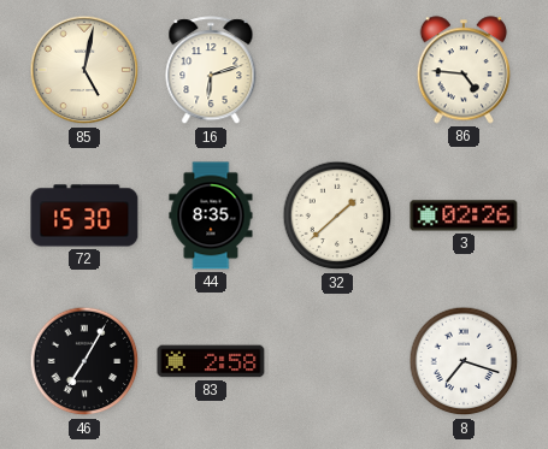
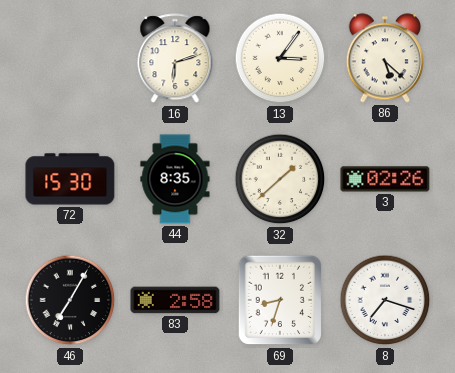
85: 5:02 -> none
13: none -> 3:06
86: 4:46 -> 5:22
69: none -> 8:33
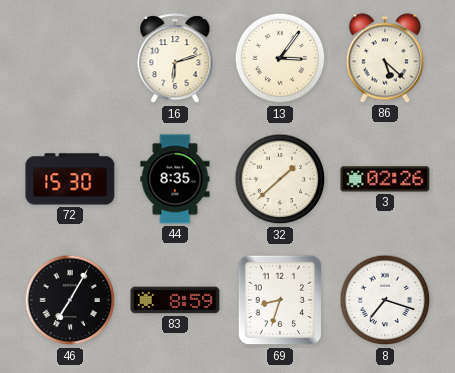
83: 2:58 -> 8:59
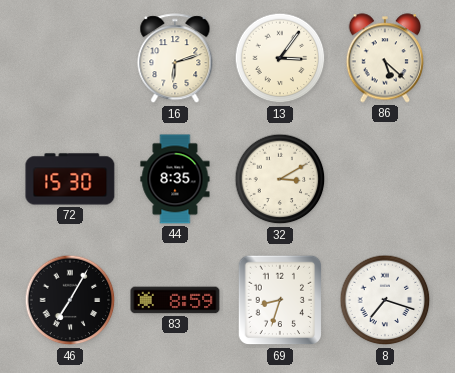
32: 1:38 -> 3:10
3: 02:26 -> none
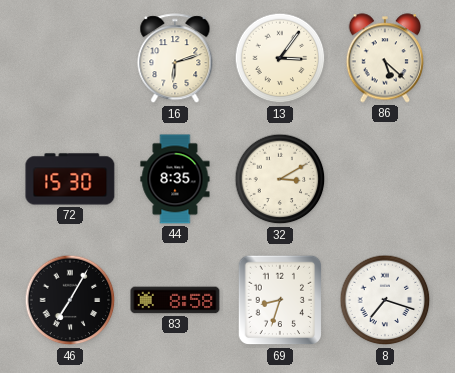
83: 8:59 -> 8:58
